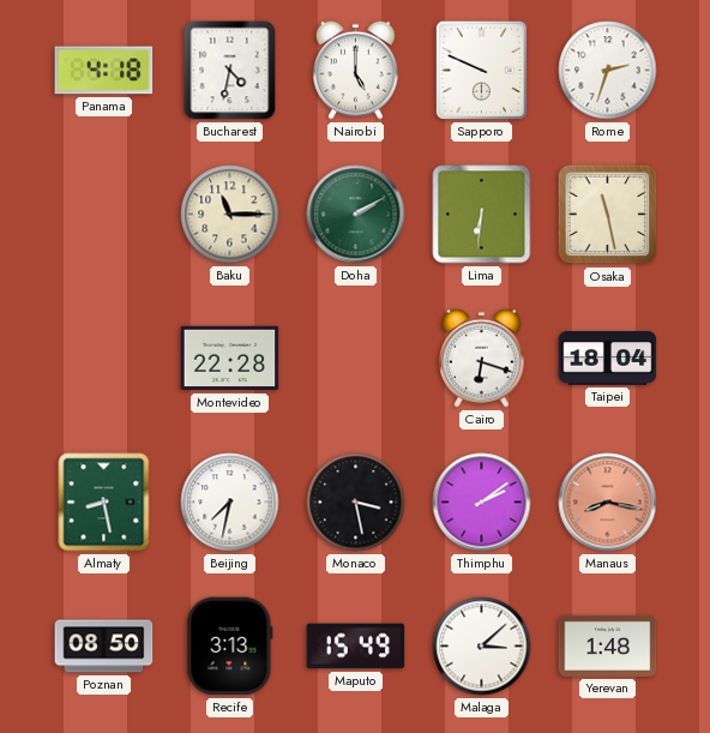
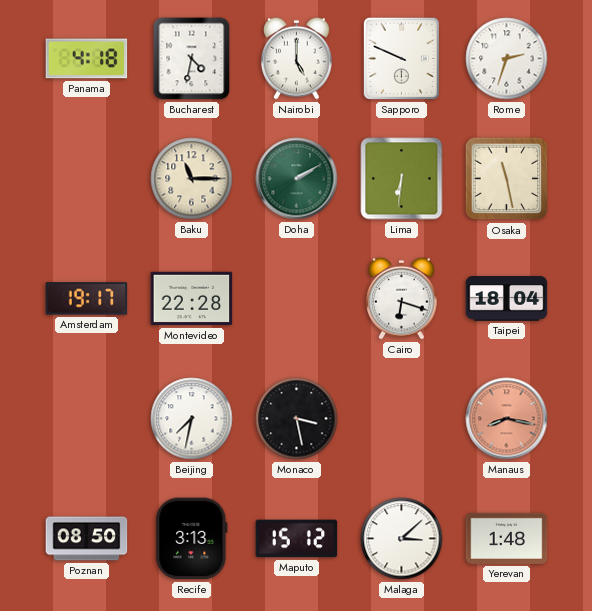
Amsterdam: none -> 19:17
Almaty: 8:28 -> none
Thimphu: 2:09 -> none
Maputo: 15:49 -> 15:12
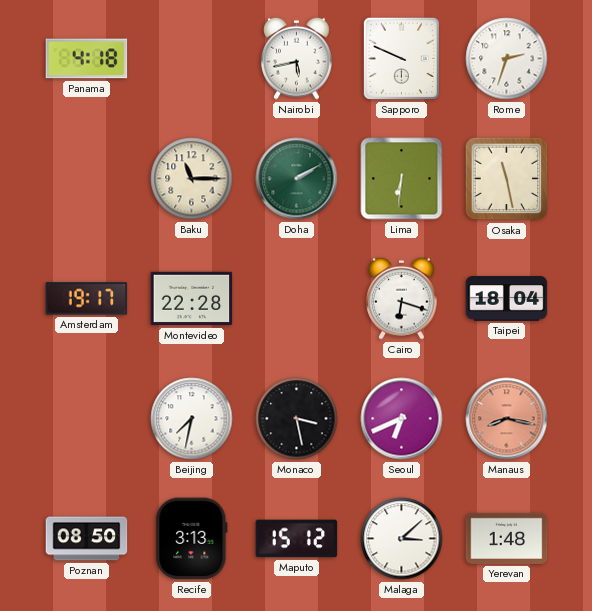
Bucharest: 4:32 -> none
Nairobi: 5:00 -> 5:43
Seoul: none -> 6:41
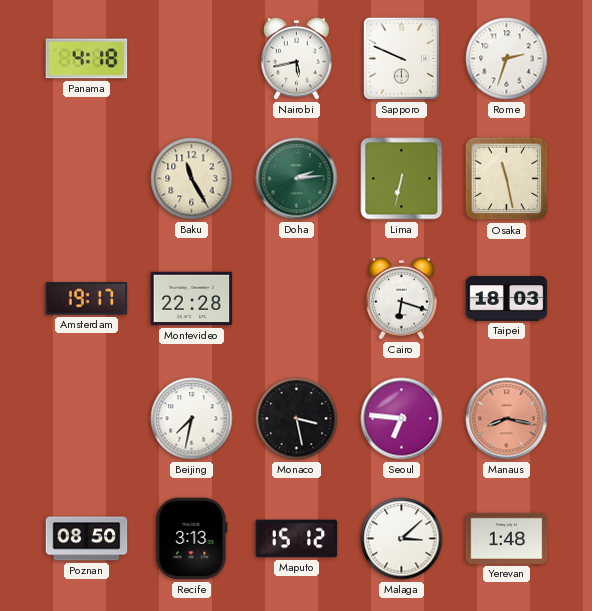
Baku: 11:15 -> 11:25
Doha: 2:10 -> 2:14
Lima: 6:31 -> 6:32
Taipei: 18:04 -> 18:03
Seoul: 6:41 -> 6:46
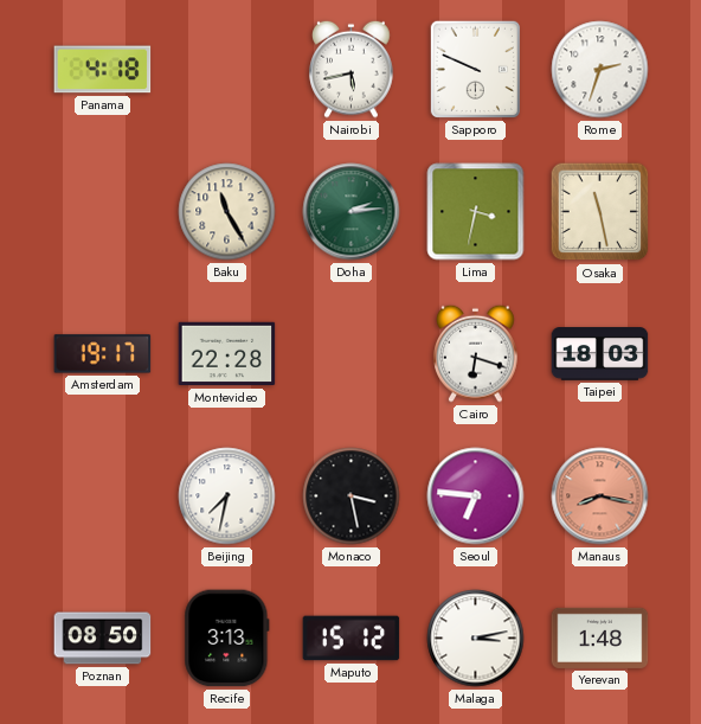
Lima: 6:32 -> 3:32
Malaga: 3:08 -> 3:13
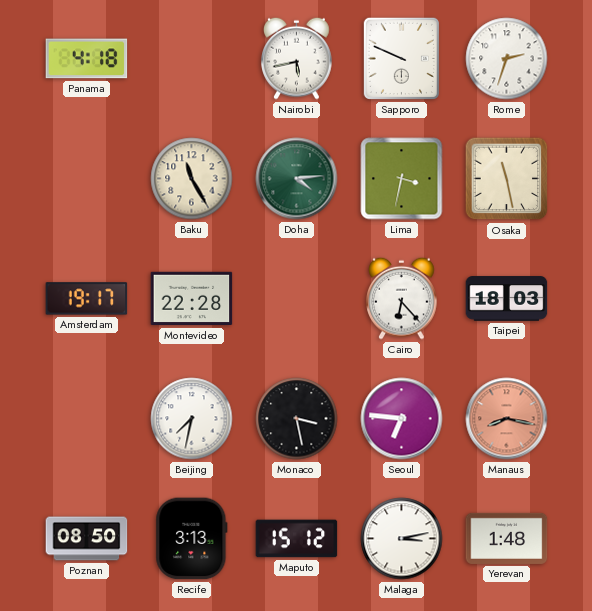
Doha: 2:14 -> 4:14
Cairo: 6:18 -> 6:23
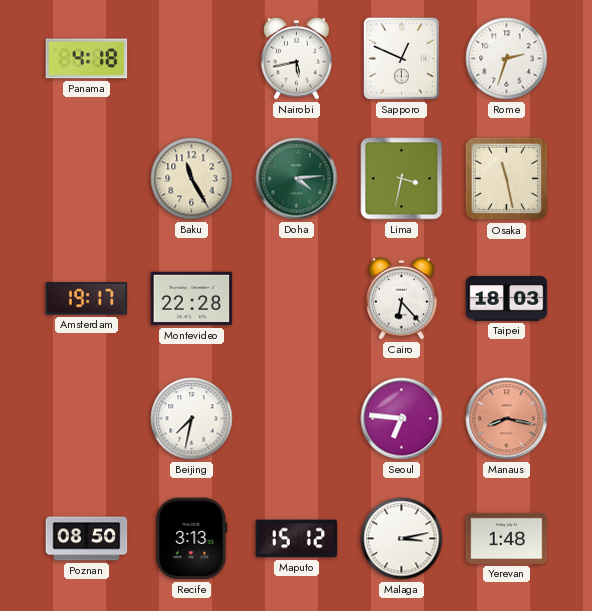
Sapporo: 9:49 -> 12:49
Monaco: 3:28 -> none
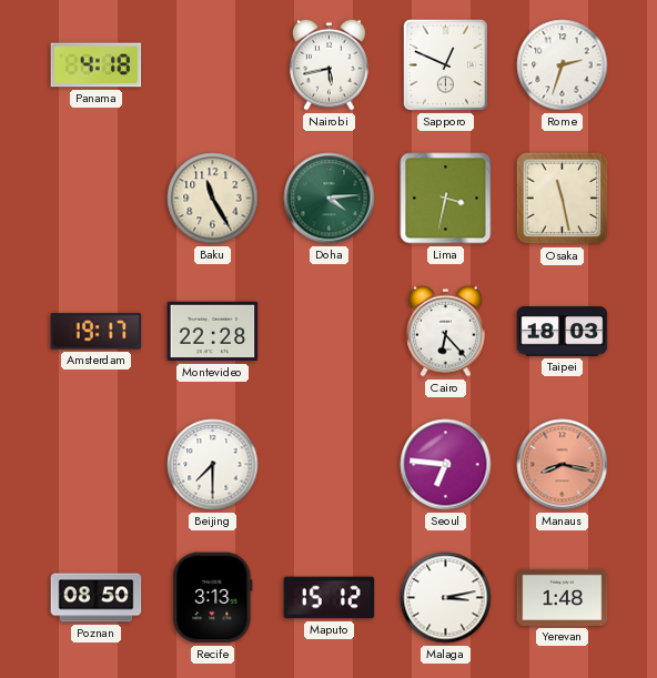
Beijing: 7:32 -> 7:30
